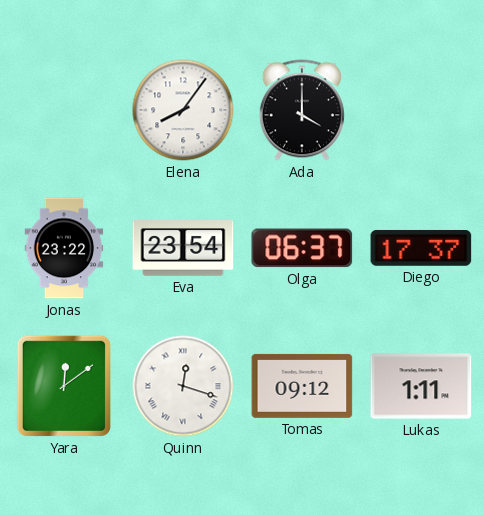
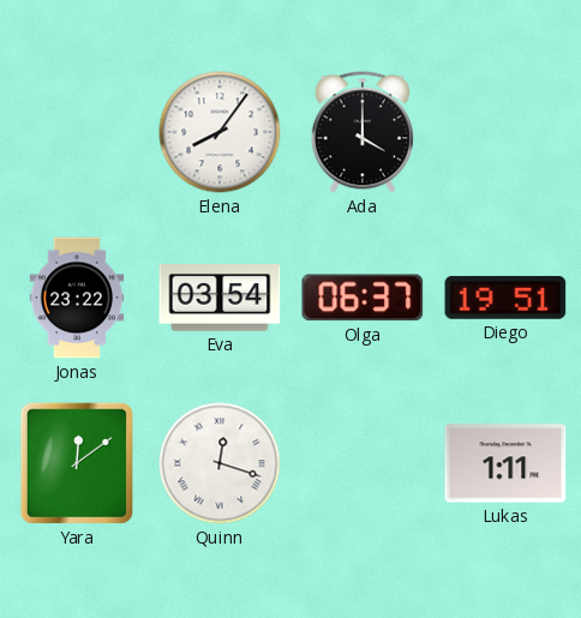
Eva: 23:54 -> 03:54
Diego: 17:37 -> 19:51
Tomas: 09:12 -> none
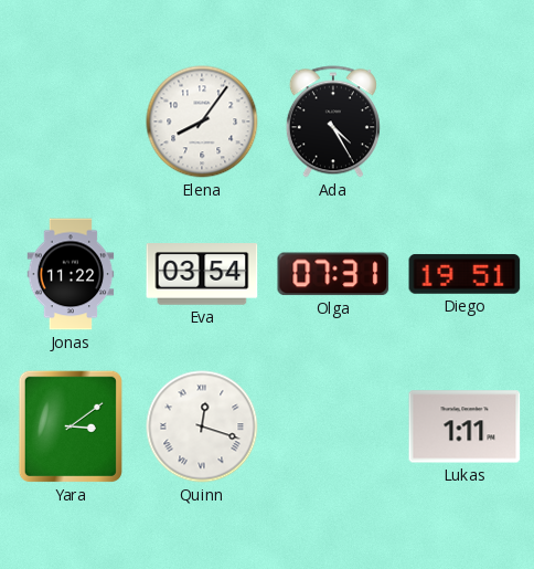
Ada: 4:00 -> 4:25
Jonas: 23:22 -> 11:22
Olga: 06:37 -> 07:31
Yara: 12:09 -> 3:09
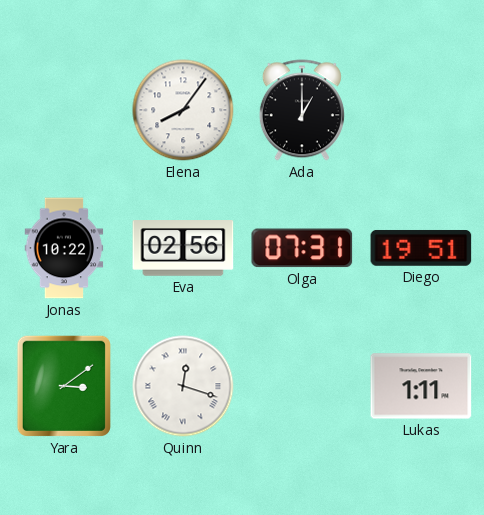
Ada: 4:25 -> 1:00
Jonas: 11:22 -> 10:22
Eva: 03:54 -> 02:56
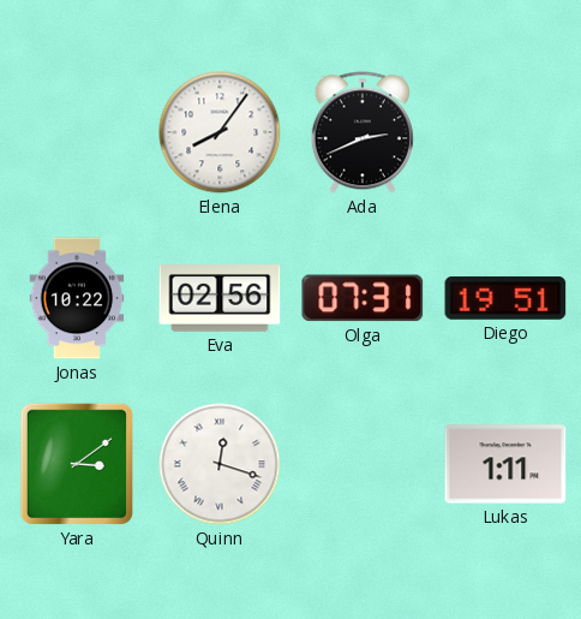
Ada: 1:00 -> 2:41
